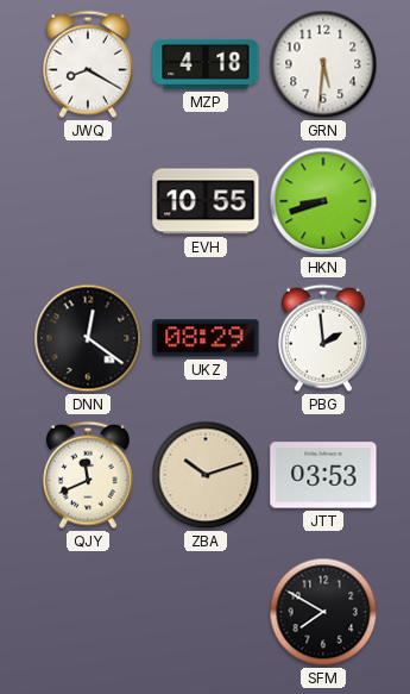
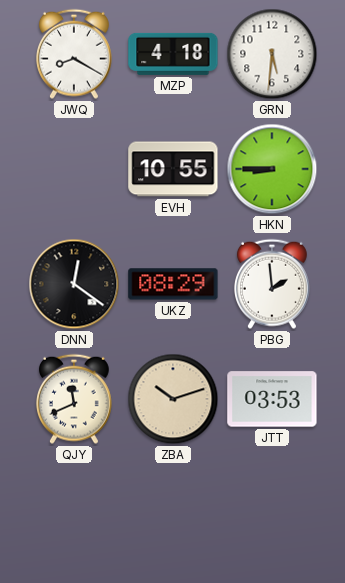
HKN: 8:42 -> 8:45
SFM: 7:50 -> none
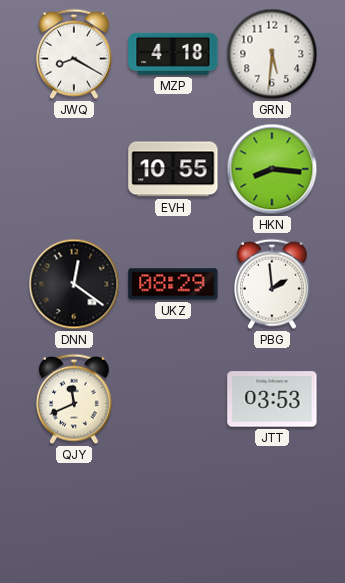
HKN: 8:45 -> 8:16
ZBA: 10:12 -> none
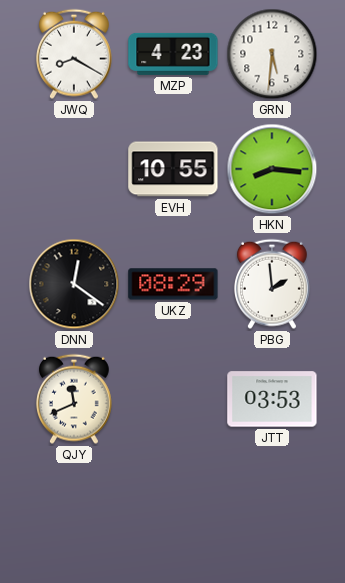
MZP: 4:18 -> 4:23
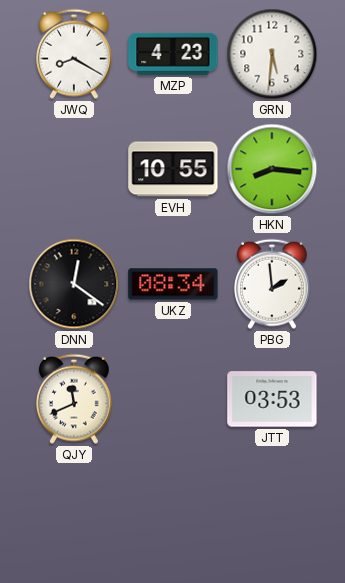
UKZ: 08:29 -> 08:34
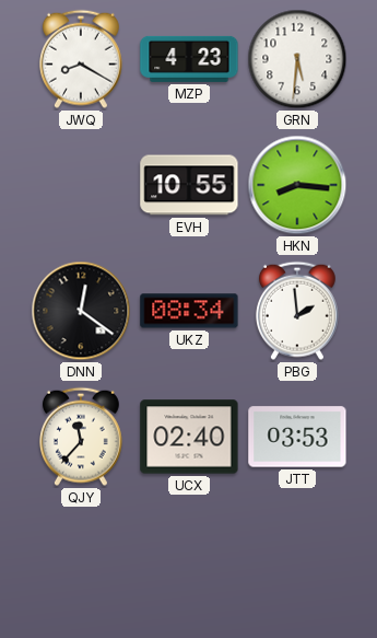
QJY: 11:41 -> 11:37
UCX: none -> 02:40
